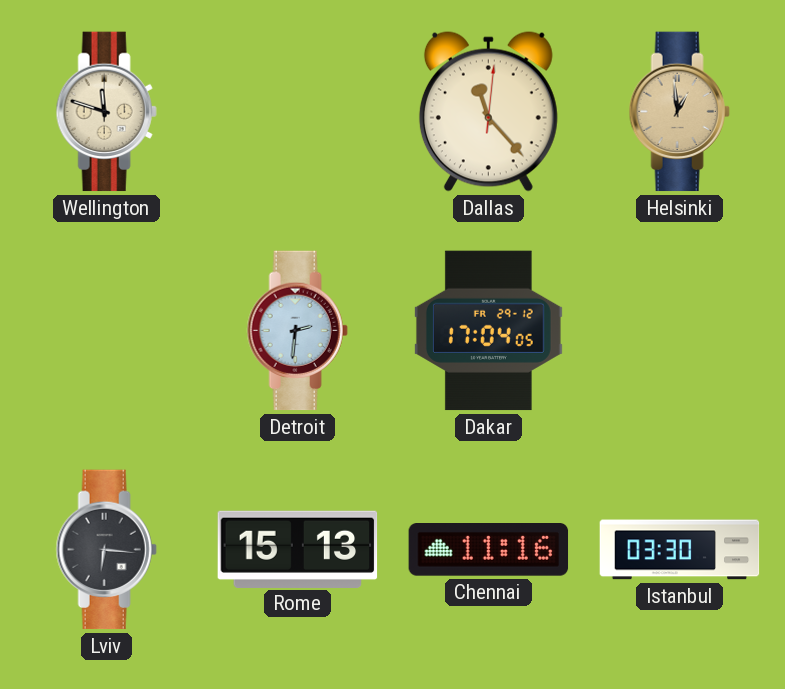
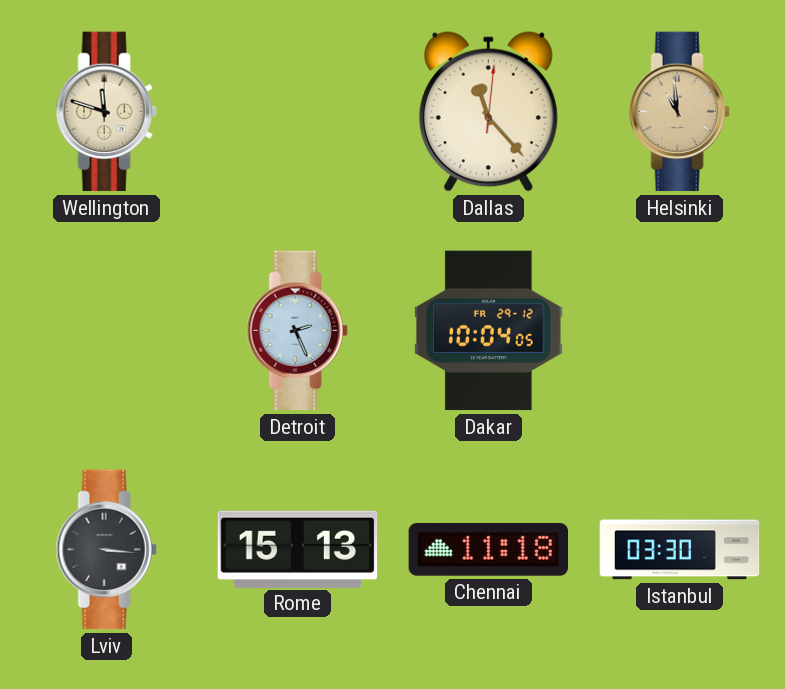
Helsinki: 12:59 -> 10:59
Detroit: 2:31 -> 2:26
Dakar: 17:04 -> 10:04
Lviv: 6:16 -> 3:16
Chennai: 11:16 -> 11:18
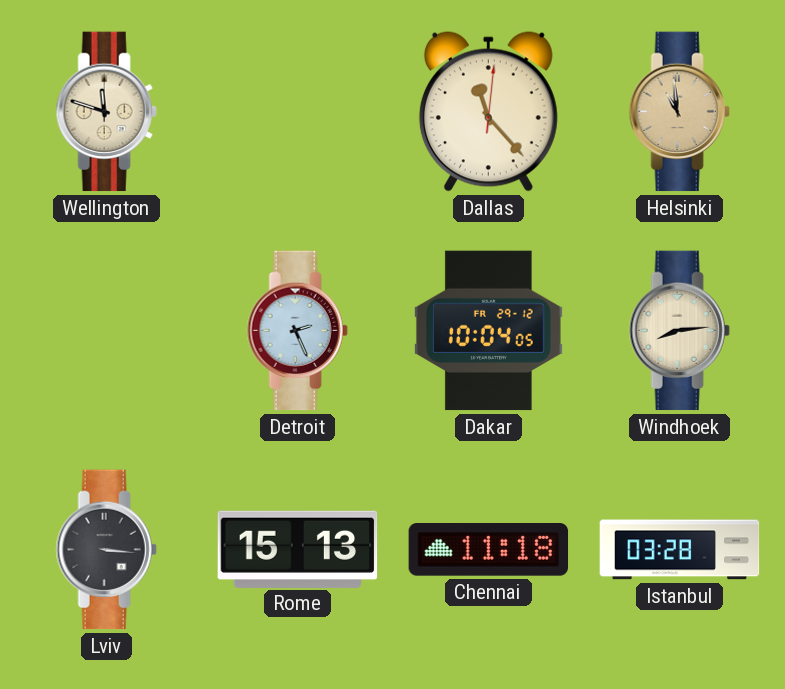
Windhoek: none -> 8:14
Istanbul: 03:30 -> 03:28
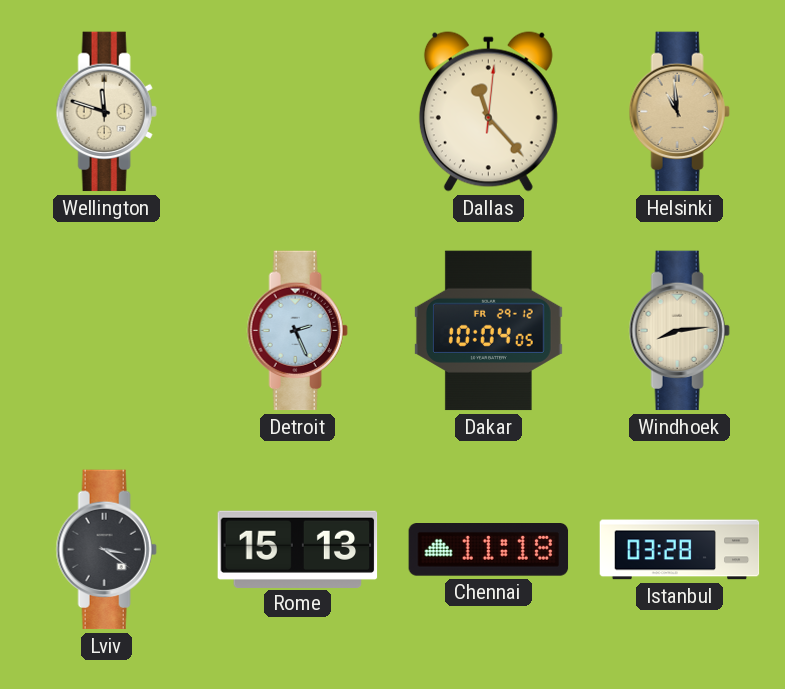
Lviv: 3:16 -> 3:21
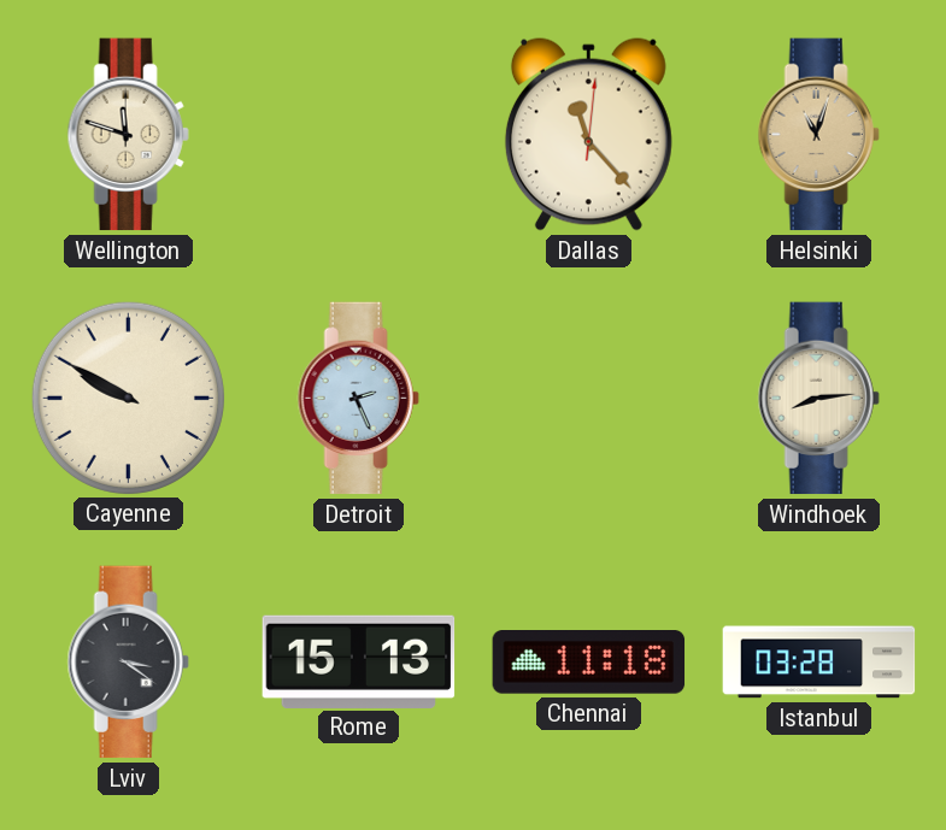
Helsinki: 10:59 -> 11:03
Cayenne: none -> 9:50
Dakar: 10:04 -> none
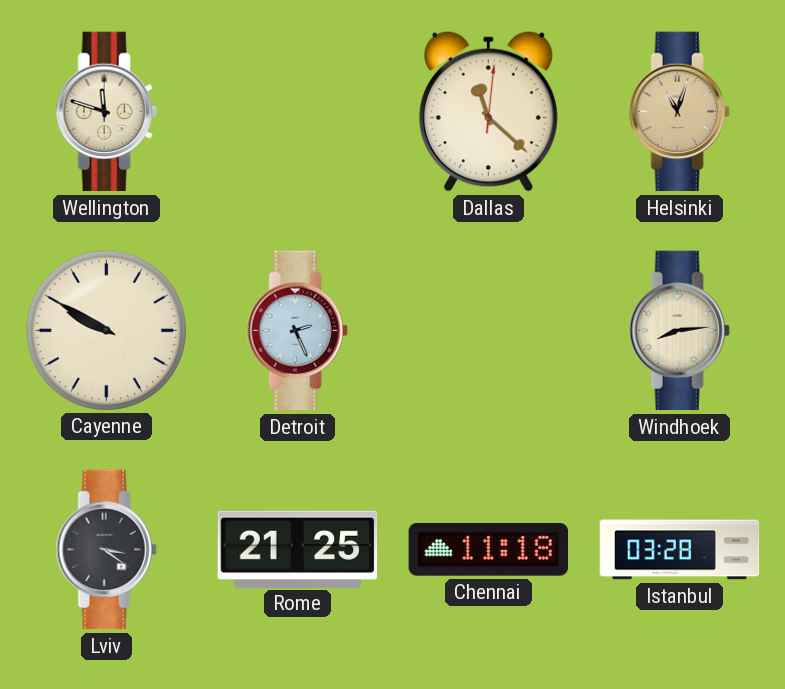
Dallas: 11:23 -> 11:22
Rome: 15:13 -> 21:25
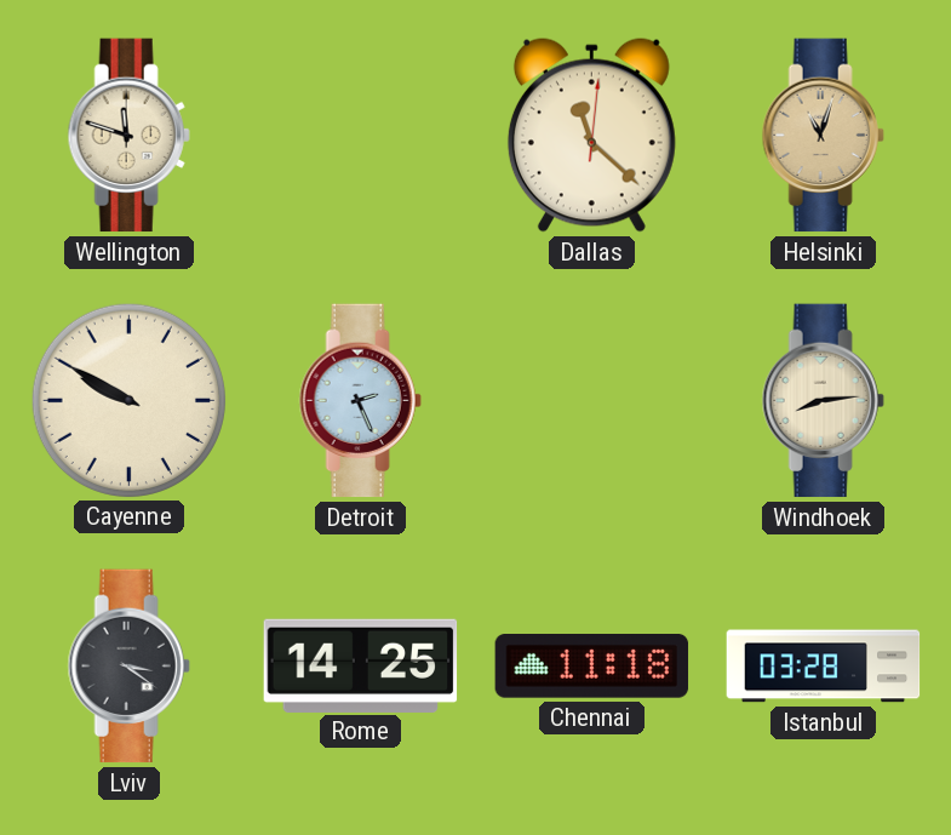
Rome: 21:25 -> 14:25
